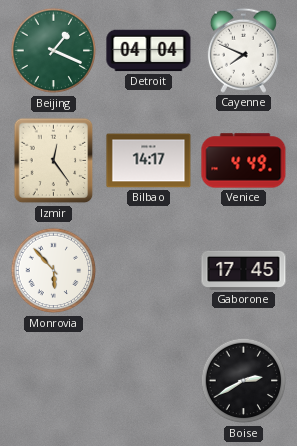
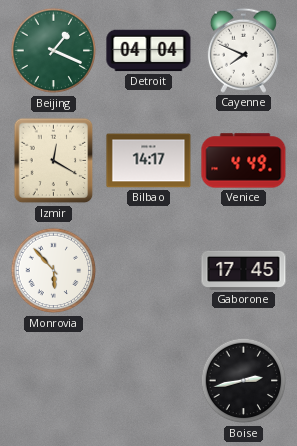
Izmir: 12:24 -> 12:20
Boise: 2:40 -> 2:43
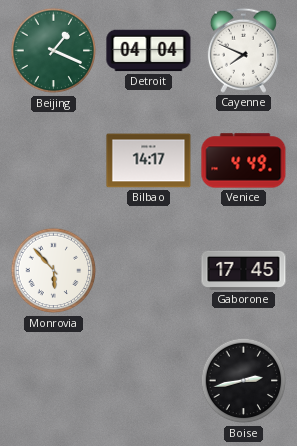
Izmir: 12:20 -> none
